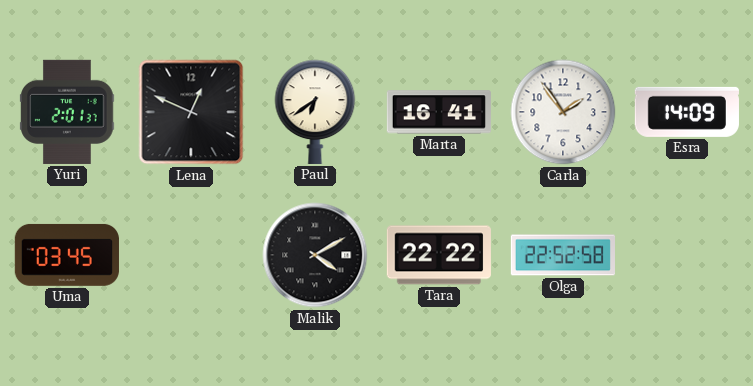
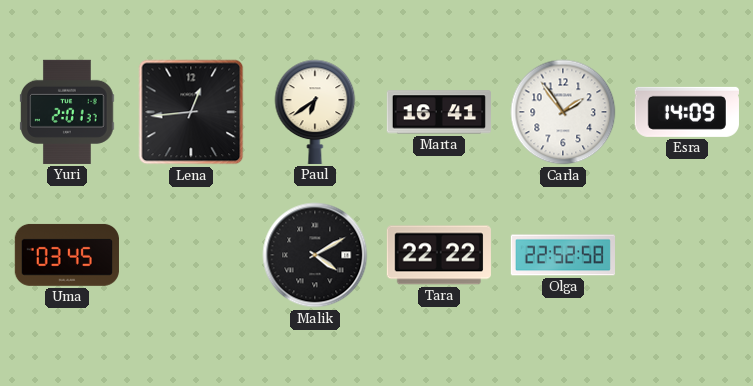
Lena: 12:49 -> 12:44
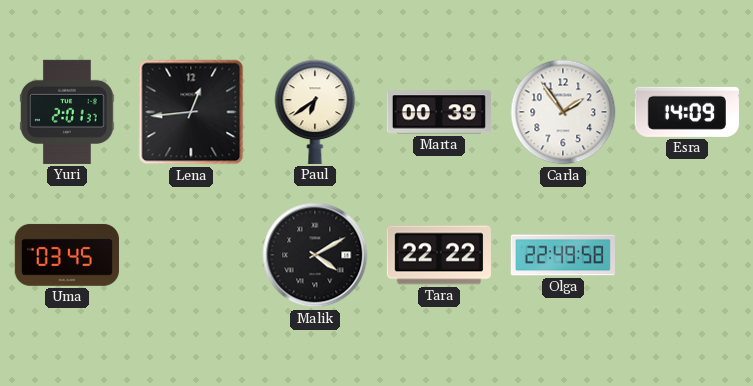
Marta: 16:41 -> 00:39
Olga: 22:52 -> 22:49
